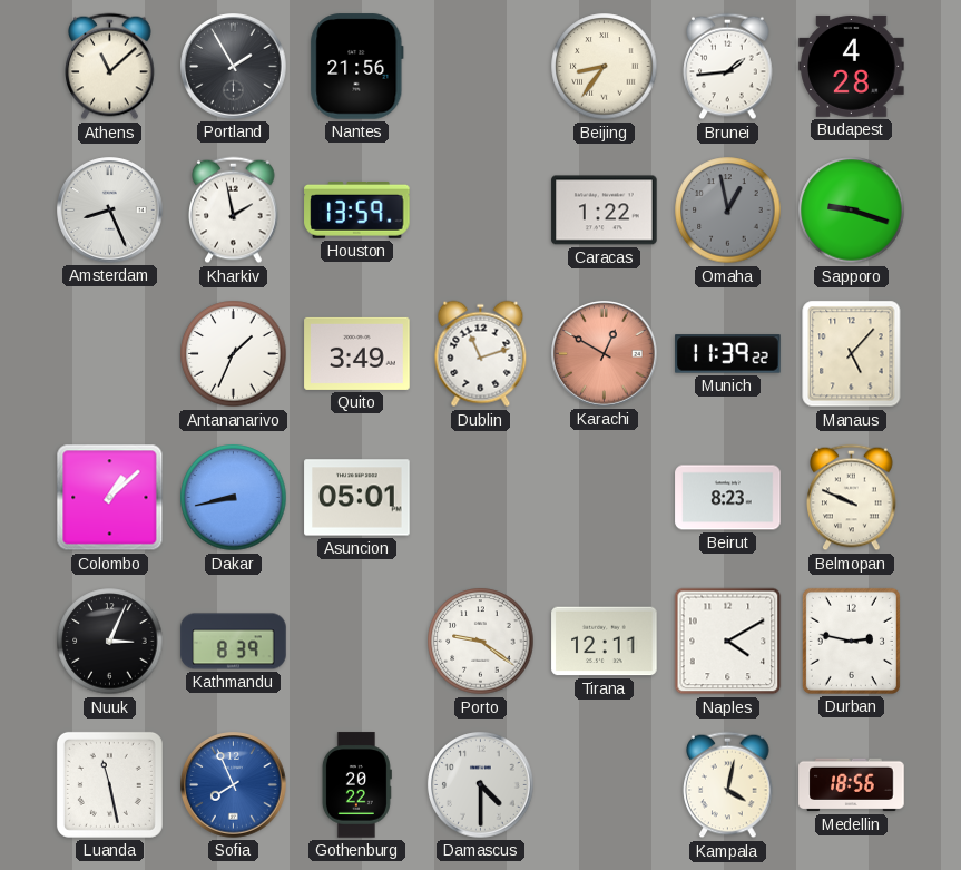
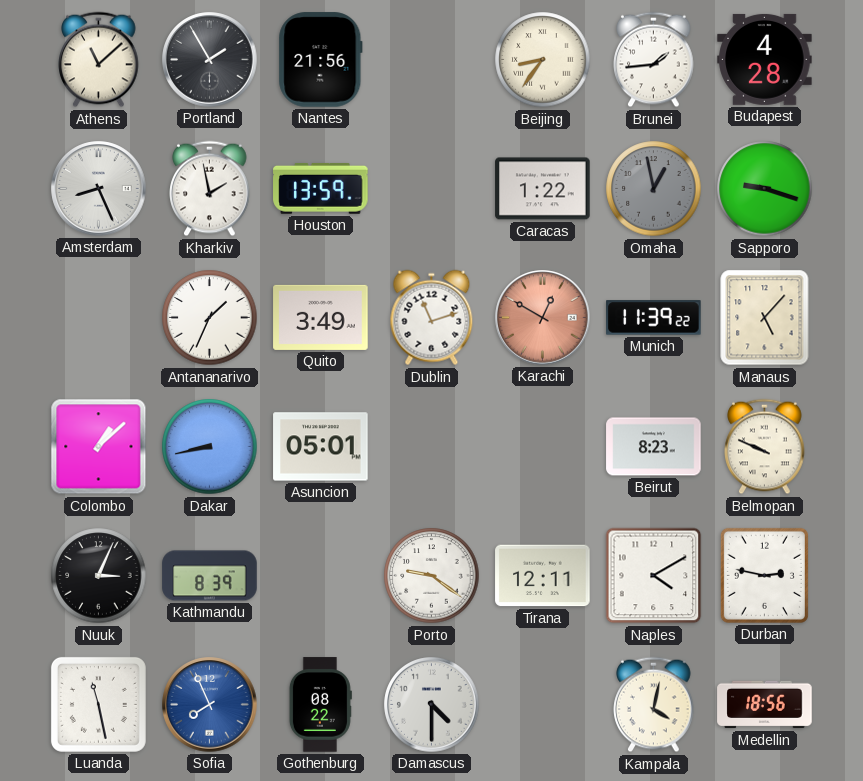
Gothenburg: 20:22 -> 08:22
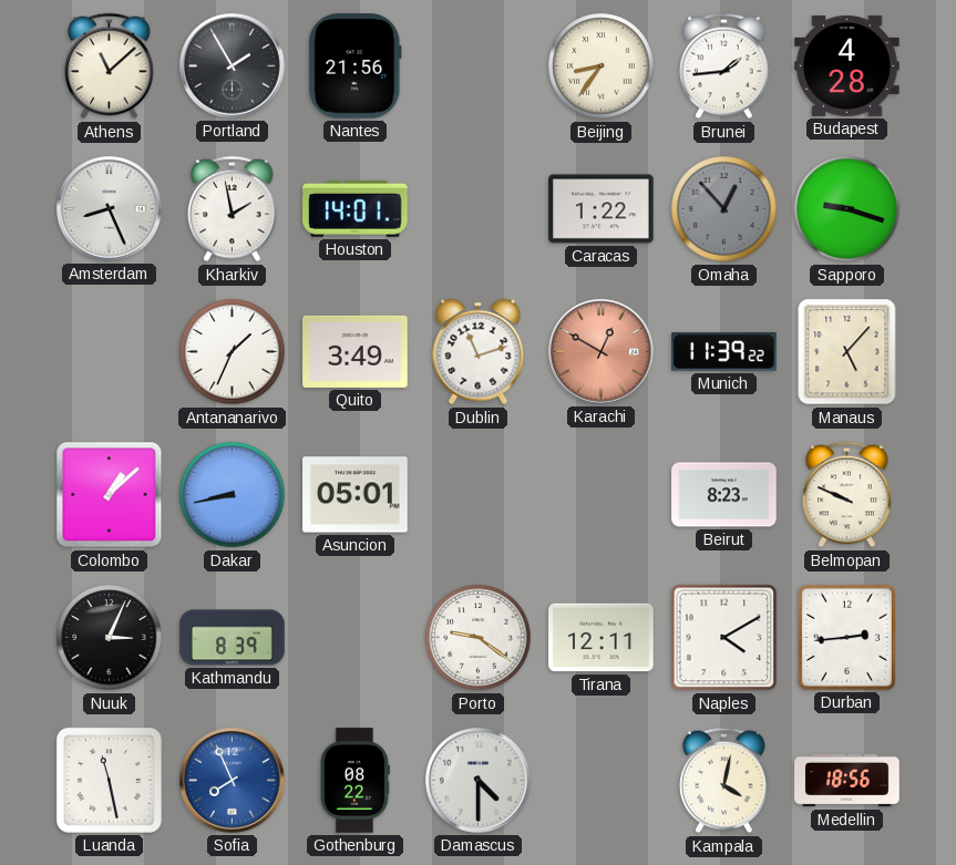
Houston: 13:59 -> 14:01
Omaha: 12:58 -> 12:53
Durban: 2:47 -> 2:44
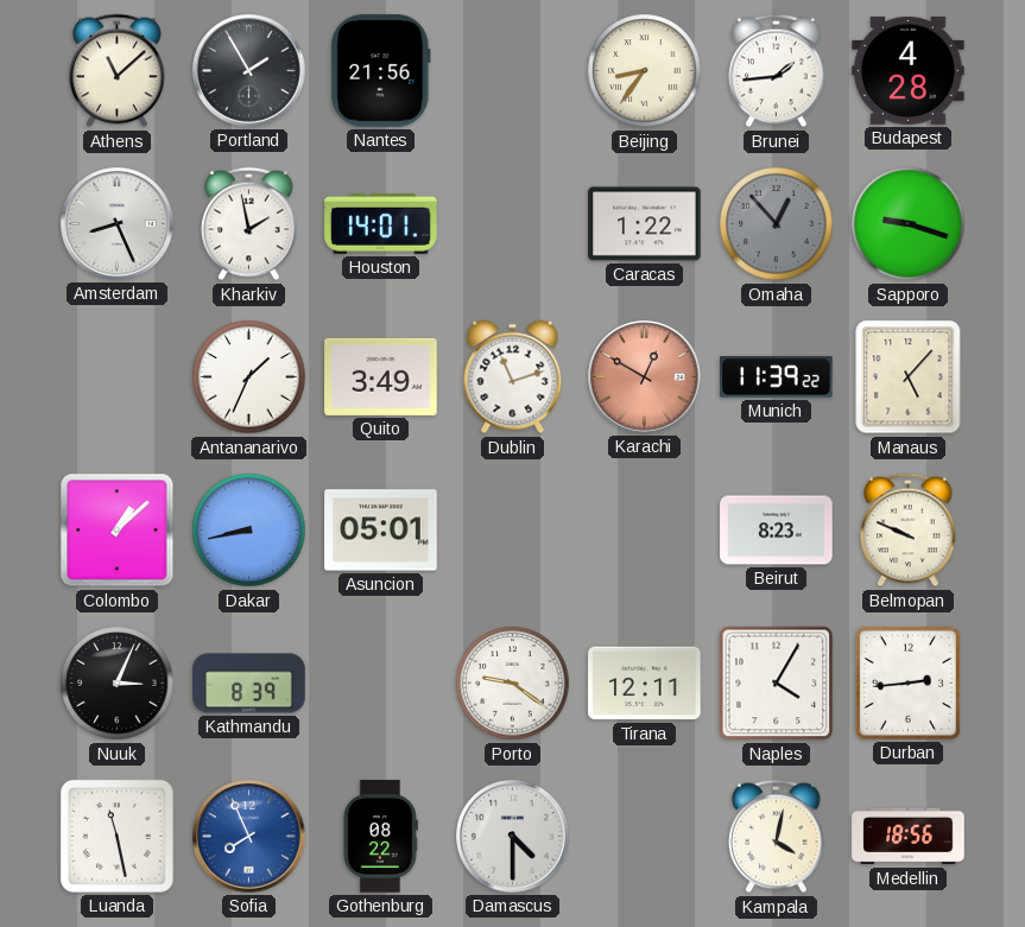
Naples: 4:10 -> 4:05
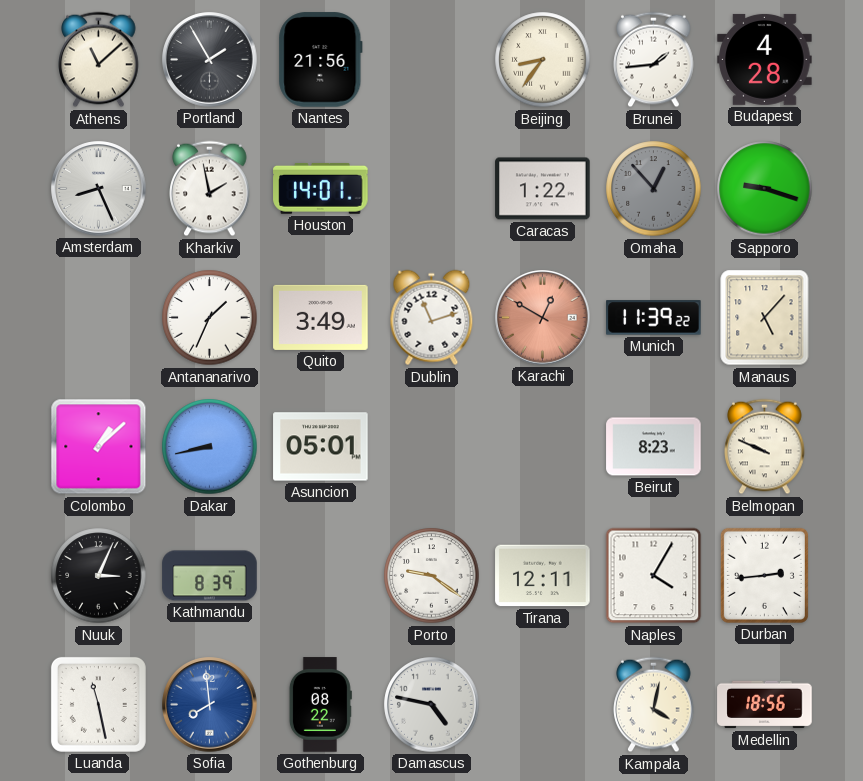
Sofia: 7:56 -> 7:59
Damascus: 4:30 -> 4:47
